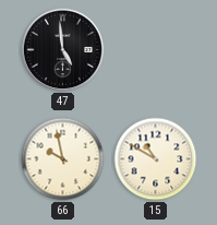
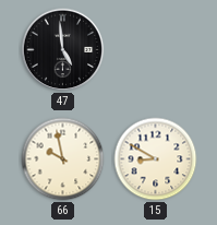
15: 10:50 -> 8:50
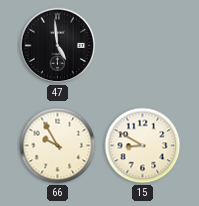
66: 9:58 -> 9:55
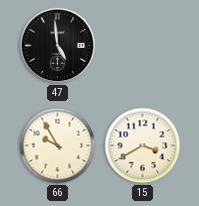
15: 8:50 -> 3:40
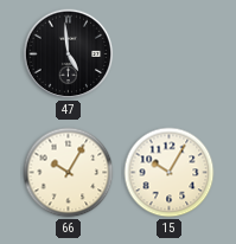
66: 9:55 -> 10:05
15: 3:40 -> 10:05
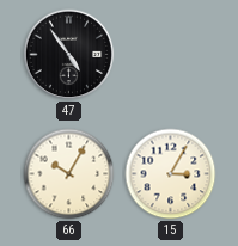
47: 4:59 -> 4:54
15: 10:05 -> 3:05
